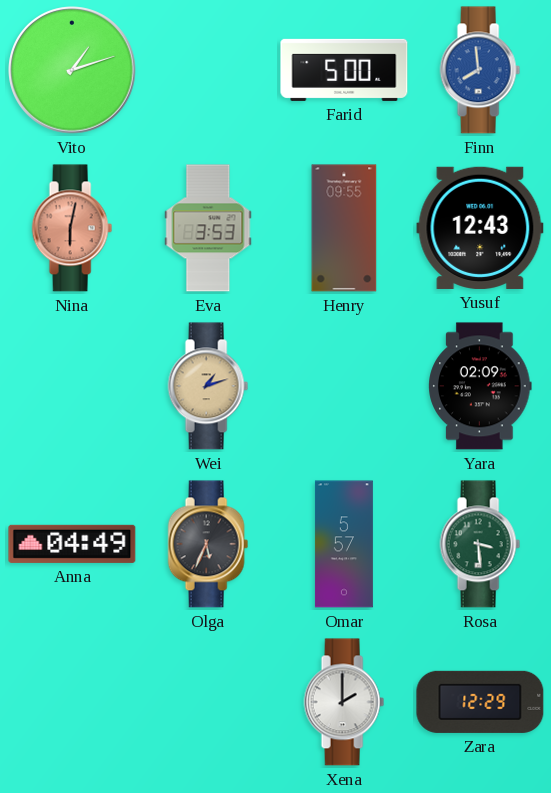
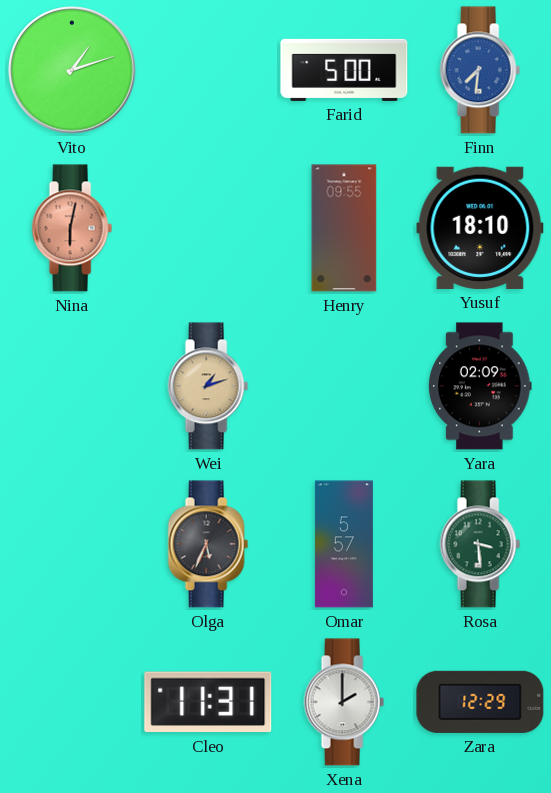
Finn: 7:59 -> 7:31
Eva: 3:53 -> none
Yusuf: 12:43 -> 18:10
Anna: 04:49 -> none
Cleo: none -> 11:31
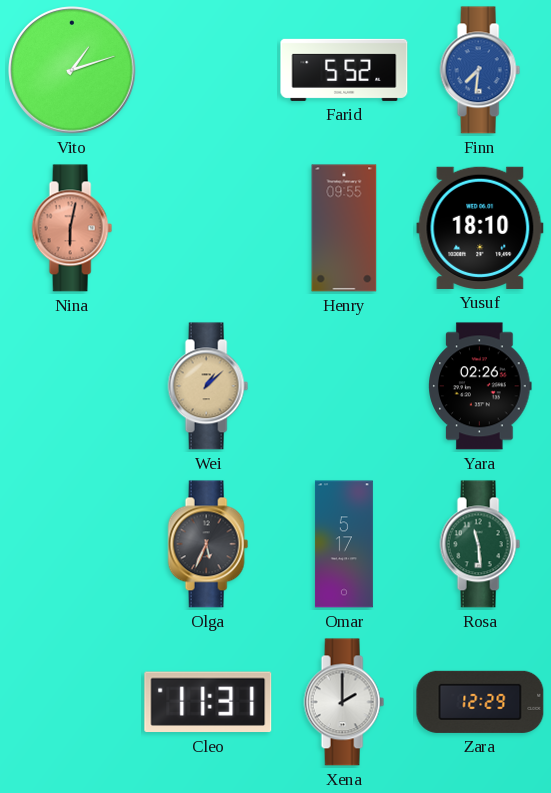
Farid: 5:00 -> 5:52
Wei: 1:12 -> 1:08
Yara: 02:09 -> 02:26
Omar: 5:57 -> 5:17
Rosa: 3:29 -> 11:29
